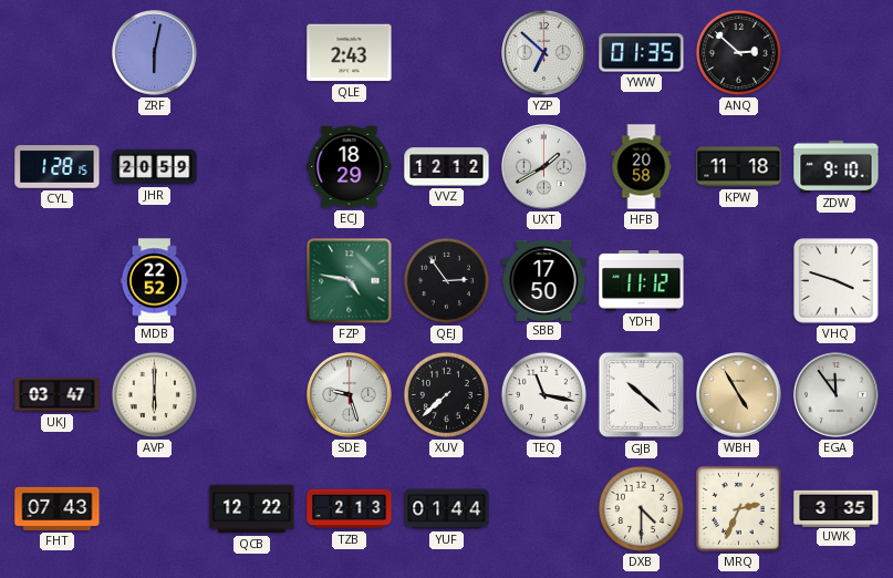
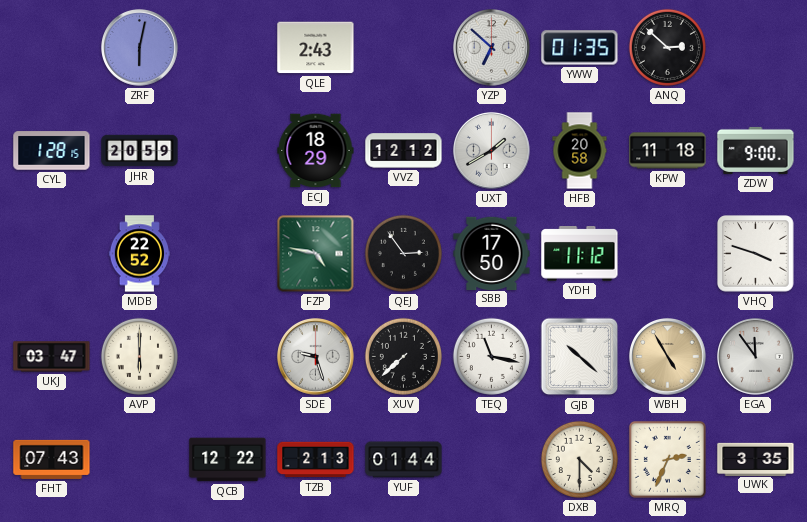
ZDW: 9:10 -> 9:00
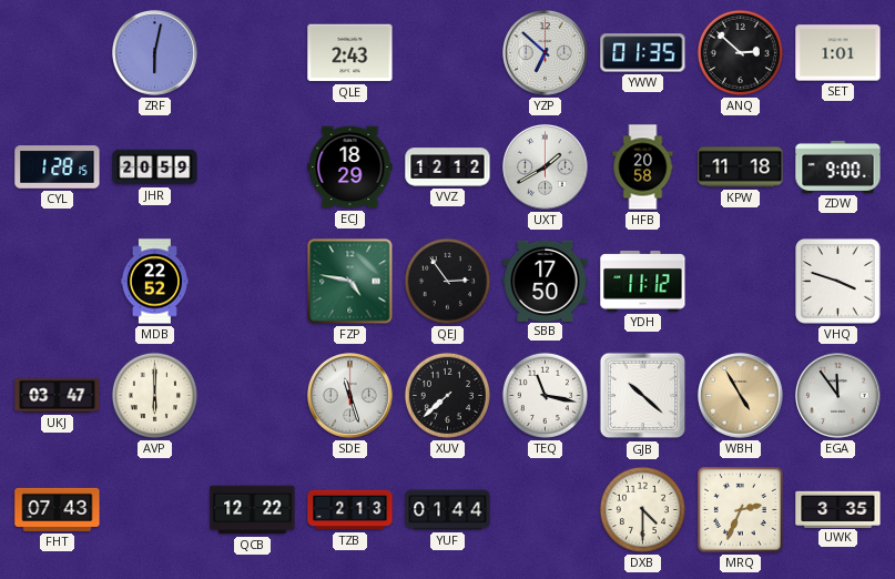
SET: none -> 1:01
SDE: 9:27 -> 11:27
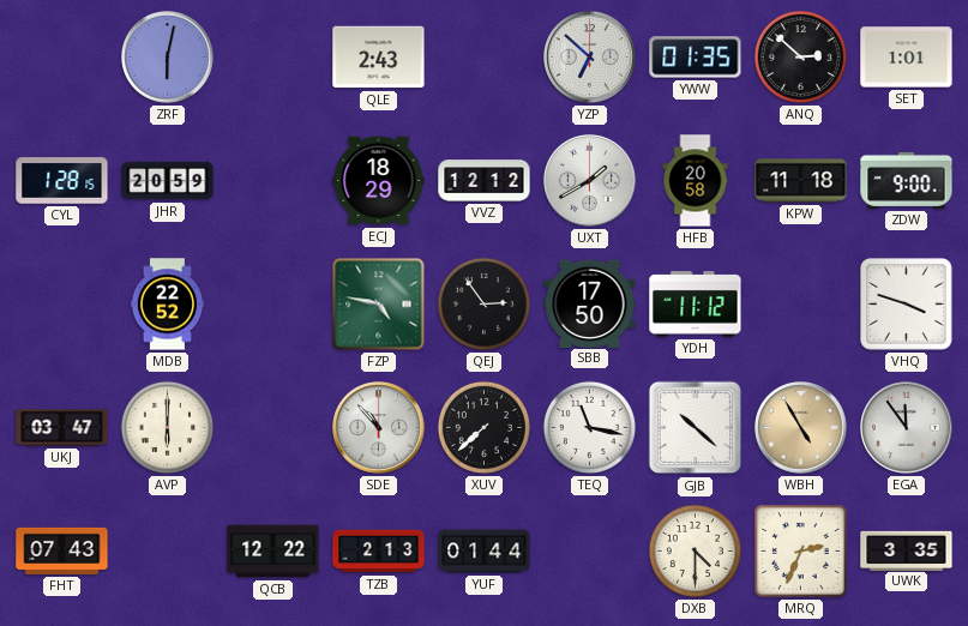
SDE: 11:27 -> 10:53
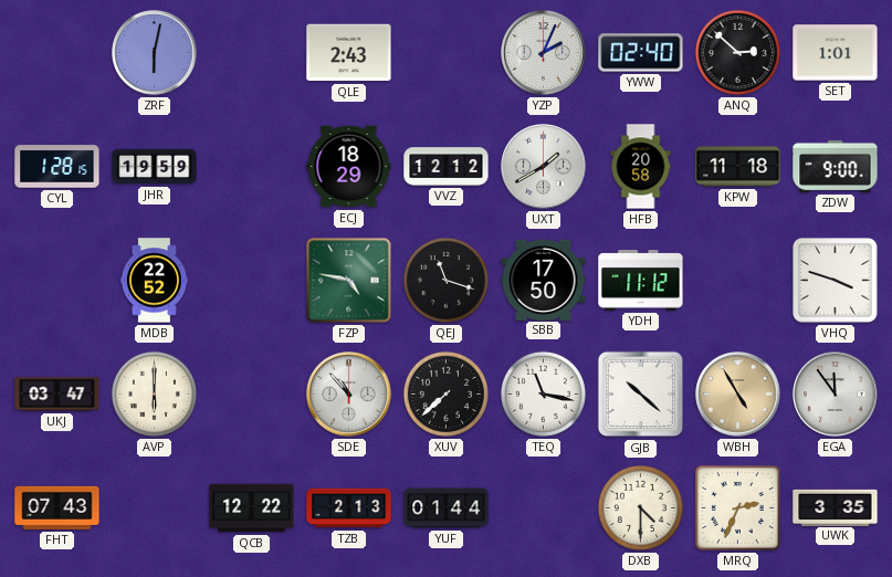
YZP: 6:52 -> 2:04
YWW: 01:35 -> 02:40
JHR: 20:59 -> 19:59
QEJ: 2:54 -> 11:18
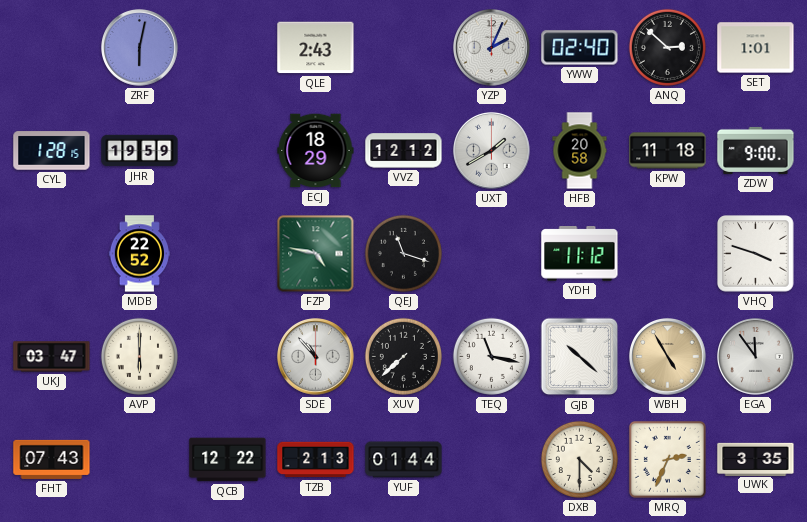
SBB: 17:50 -> none
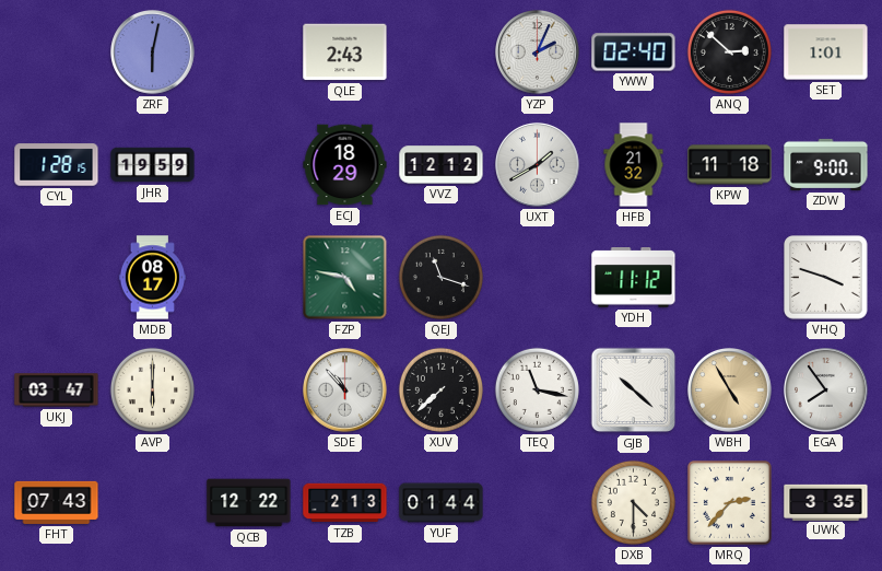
HFB: 20:58 -> 21:32
MDB: 22:52 -> 08:17
EGA: 11:54 -> 7:54
MRQ: 2:34 -> 2:37
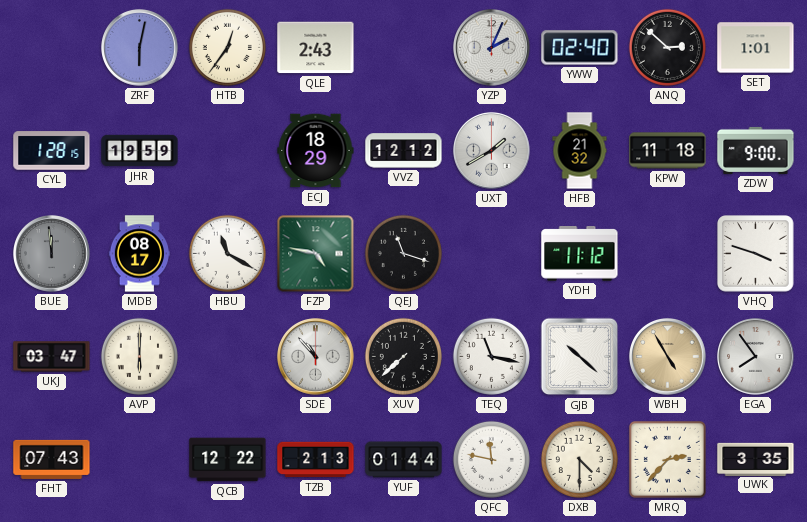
HTB: none -> 12:36
BUE: none -> 11:59
HBU: none -> 11:20
QFC: none -> 11:47
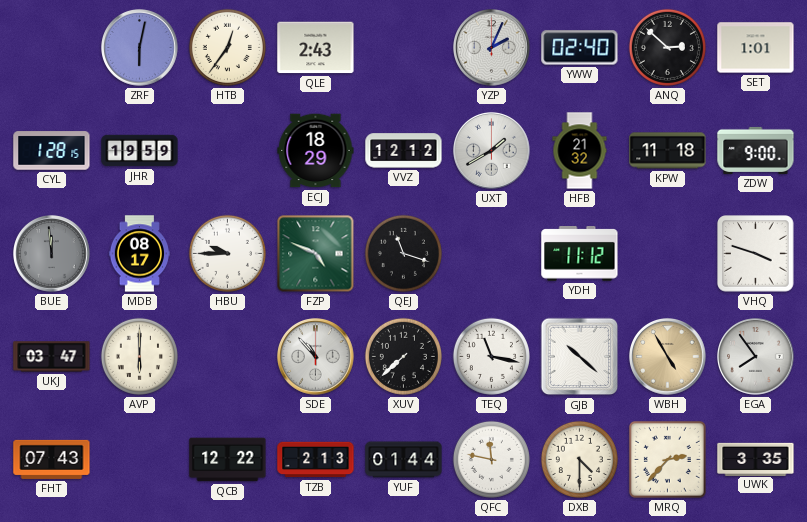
HBU: 11:20 -> 9:45
FZP: 4:47 -> 4:49
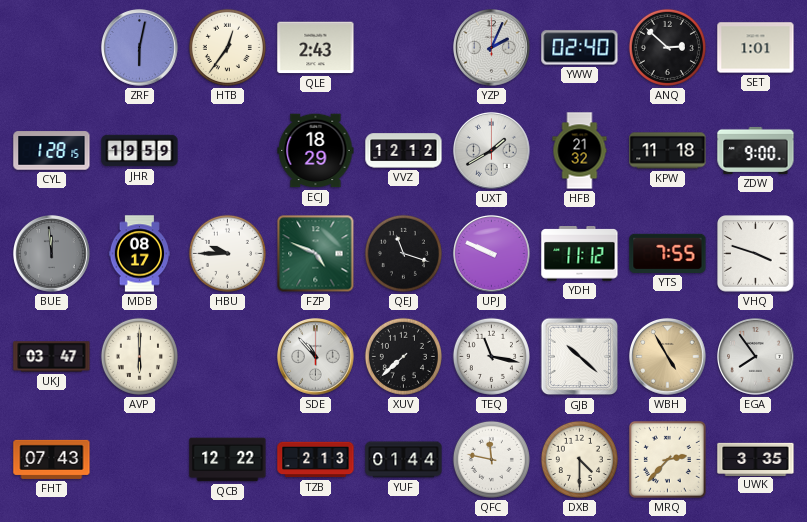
UPJ: none -> 9:49
YTS: none -> 7:55
